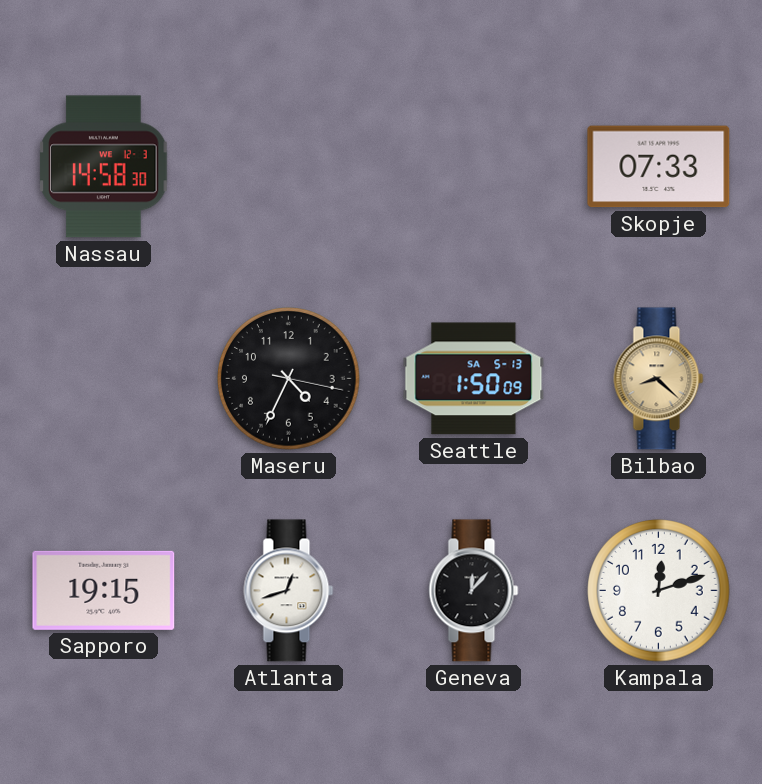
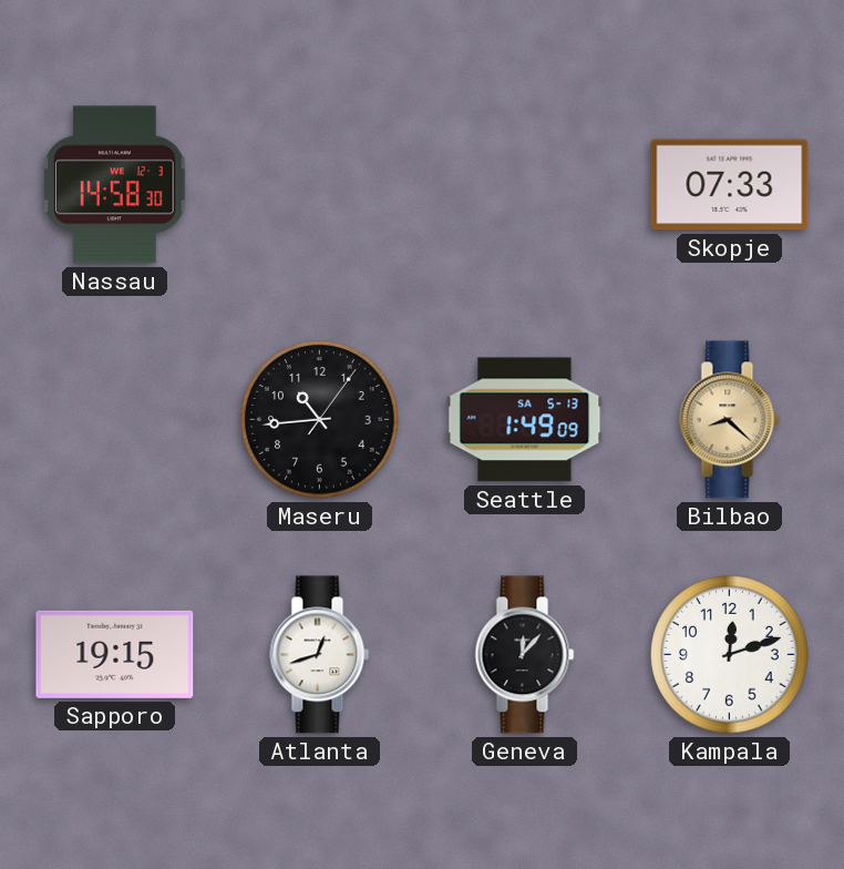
Maseru: 4:34 -> 10:44
Seattle: 1:50 -> 1:49
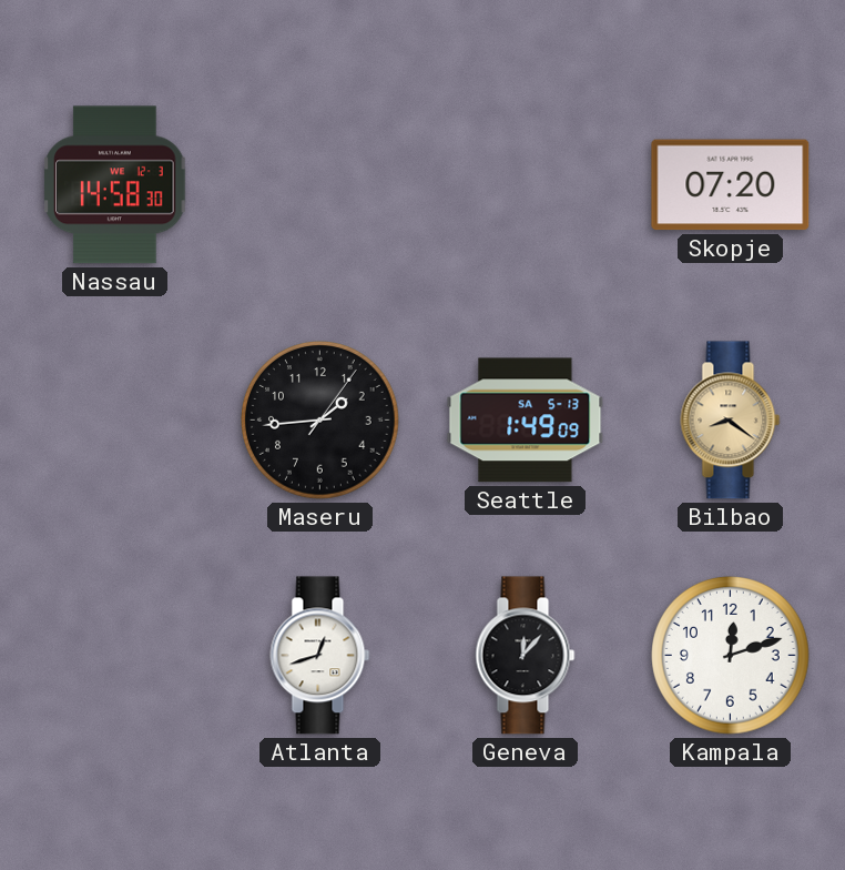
Skopje: 07:33 -> 07:20
Maseru: 10:44 -> 1:44
Bilbao: 8:22 -> 8:21
Sapporo: 19:15 -> none
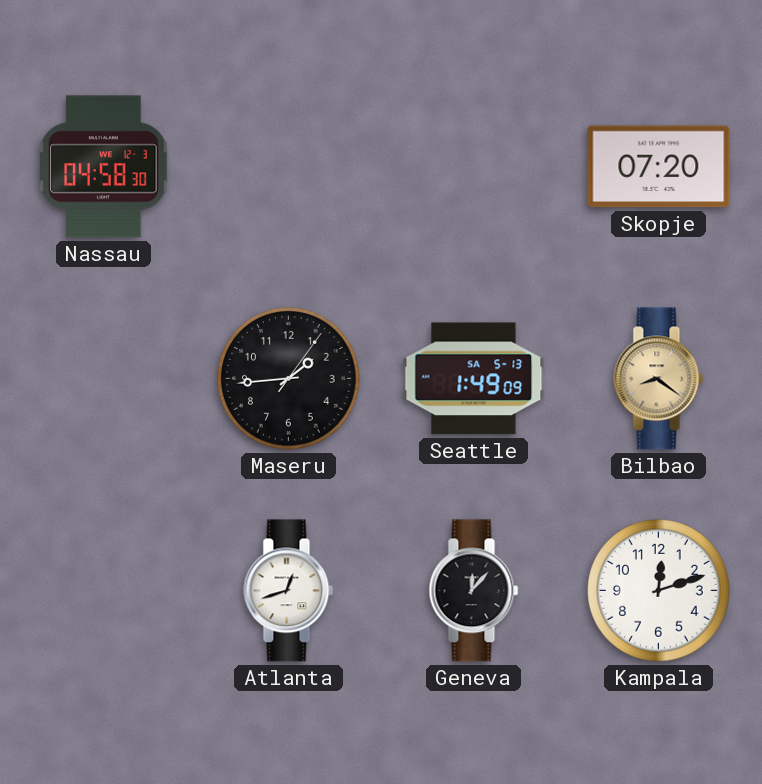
Nassau: 14:58 -> 04:58
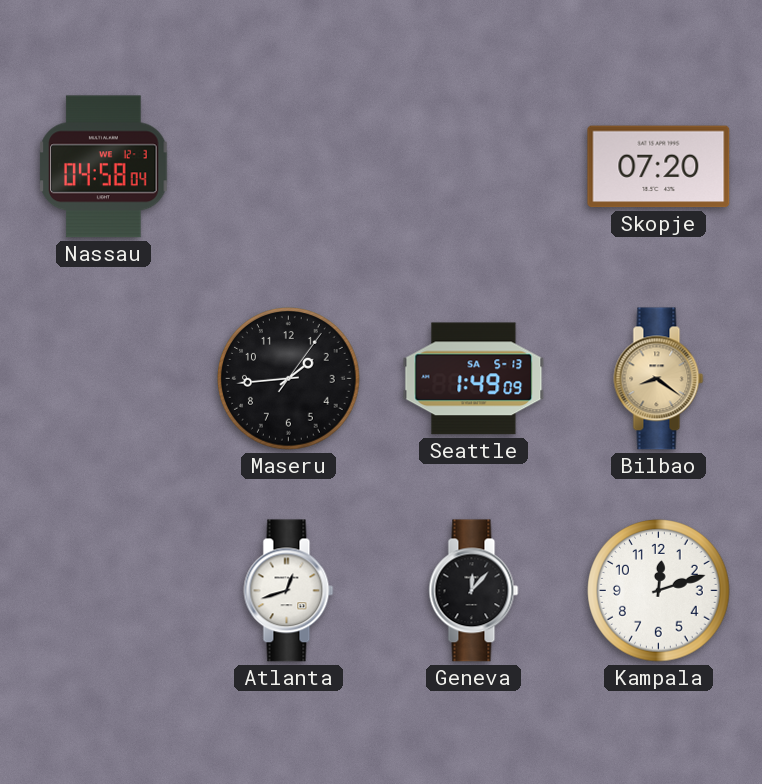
Nassau: 04:58:30 -> 04:58:04
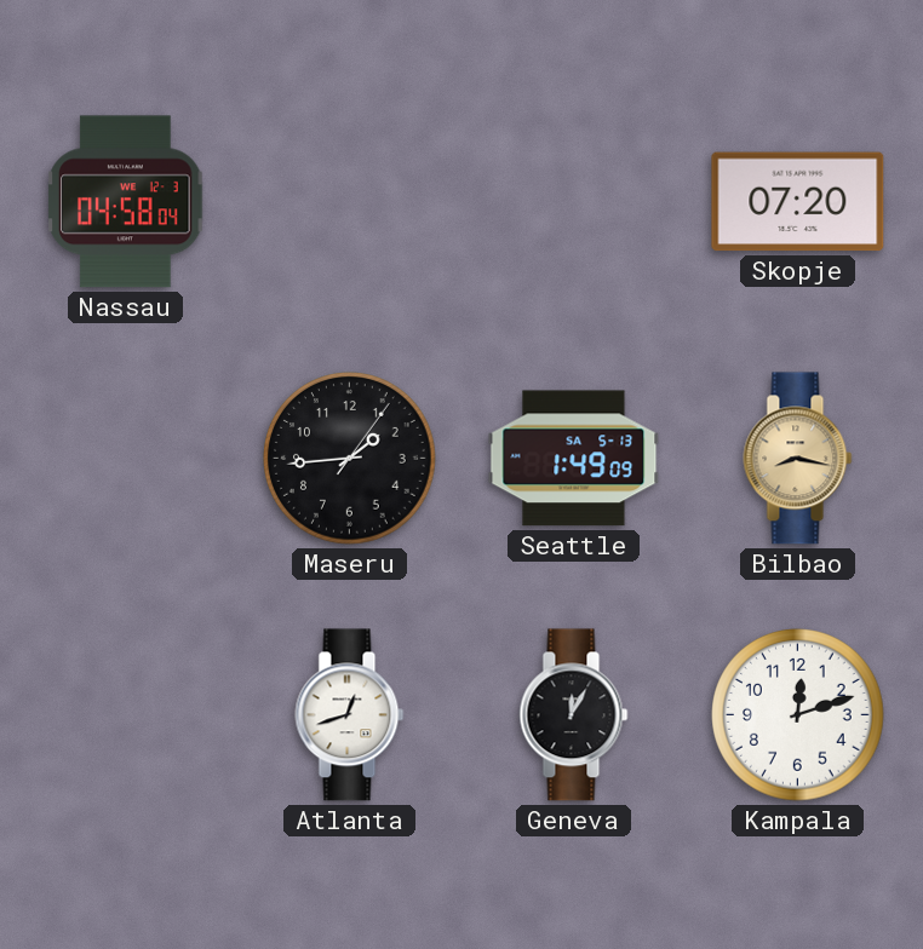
Bilbao: 8:21 -> 8:17
Geneva: 12:07 -> 12:05
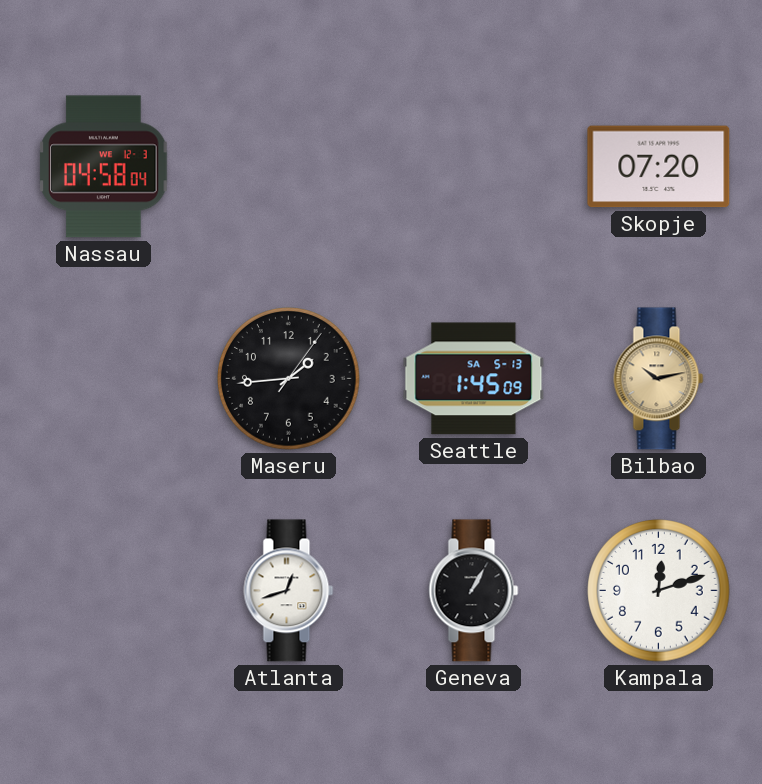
Seattle: 1:49 -> 1:45
Bilbao: 8:17 -> 10:13
Geneva: 12:05 -> 1:05
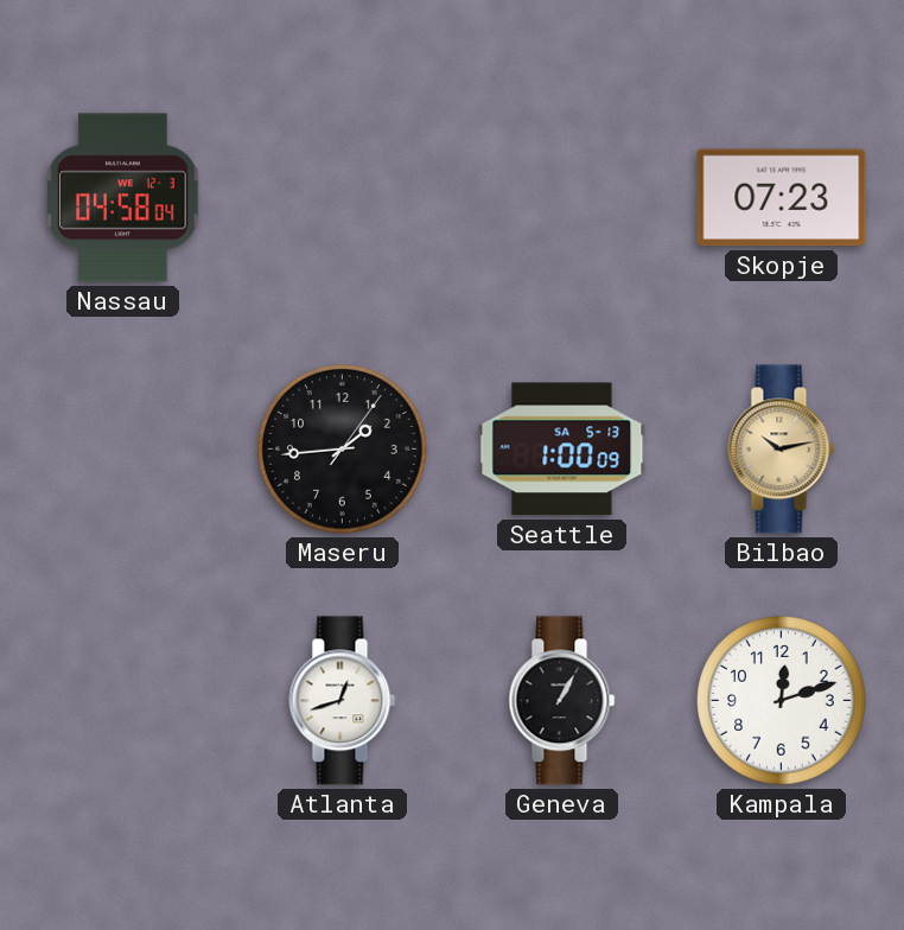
Skopje: 07:20 -> 07:23
Seattle: 1:45 -> 1:00
